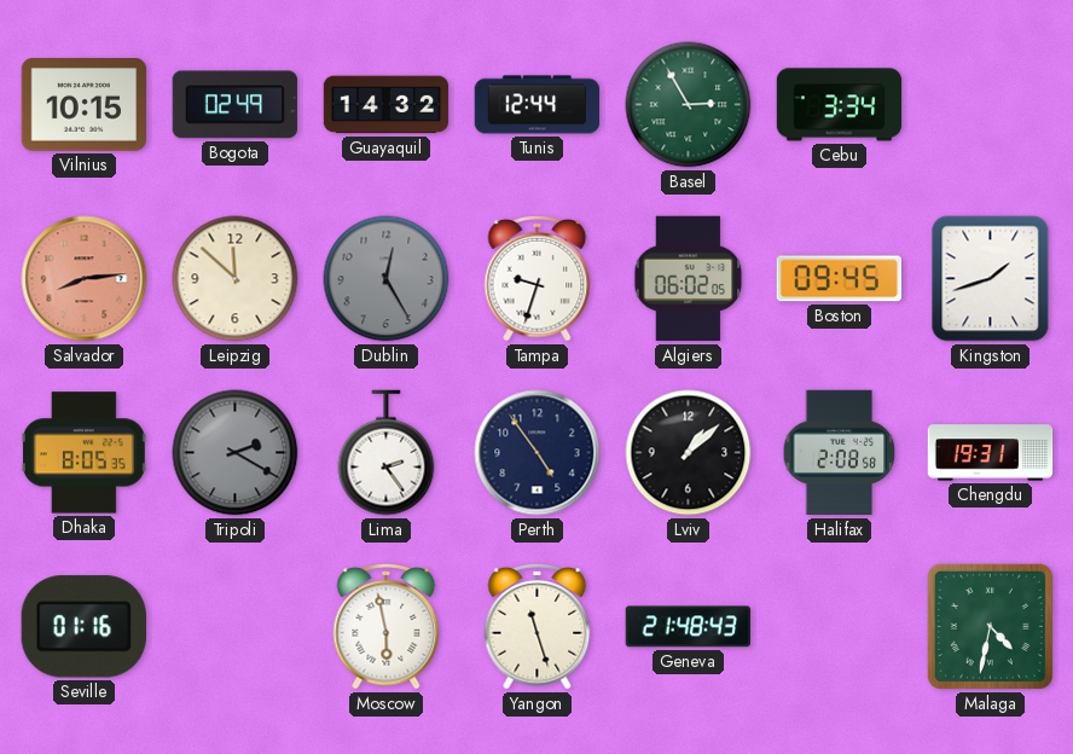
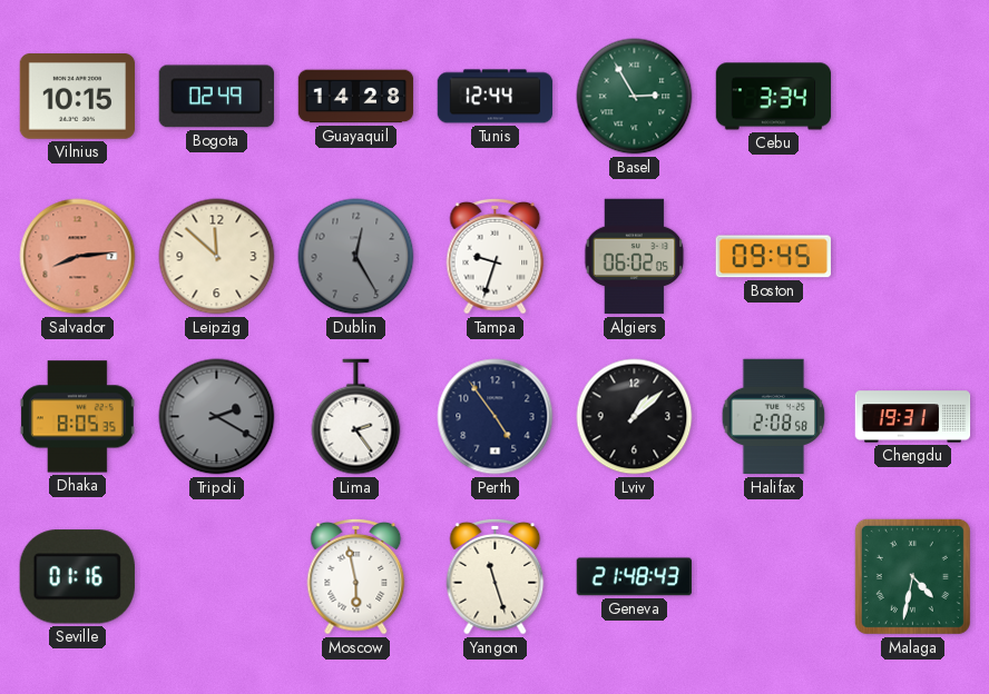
Guayaquil: 14:32 -> 14:28
Kingston: 1:42 -> none
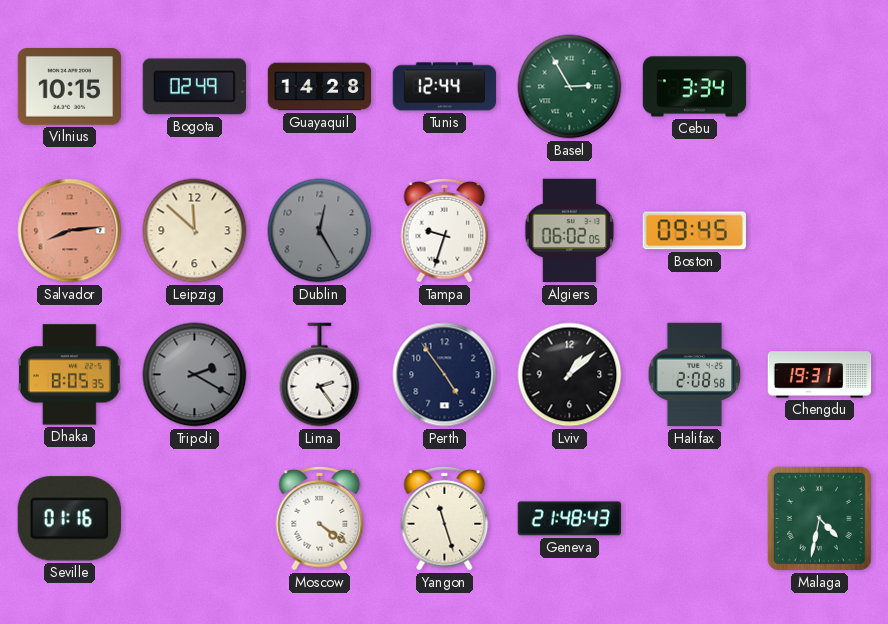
Moscow: 5:58 -> 4:21
